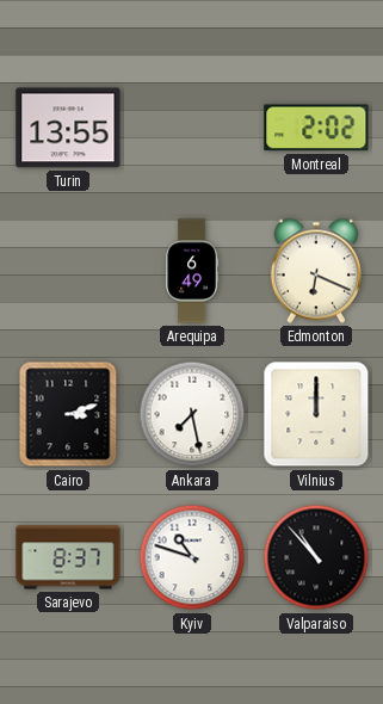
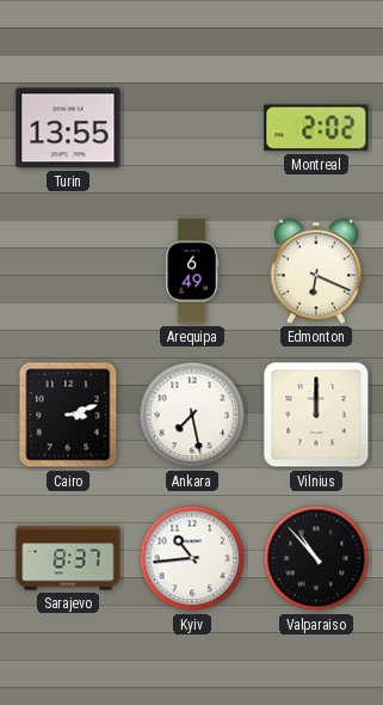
Kyiv: 10:48 -> 10:44
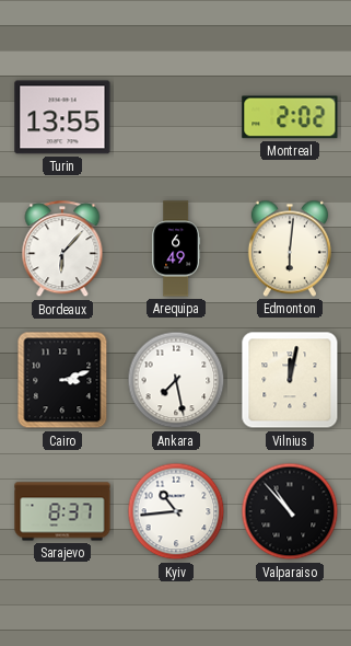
Bordeaux: none -> 6:07
Edmonton: 6:19 -> 6:01
Vilnius: 12:00 -> 12:02
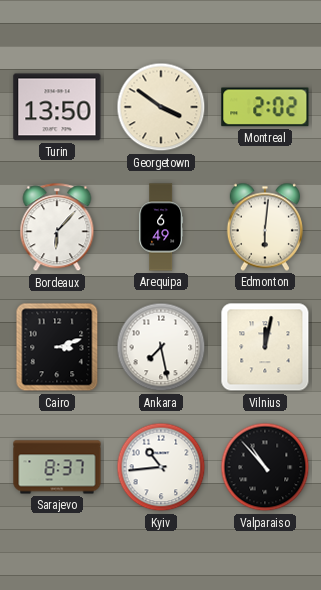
Turin: 13:55 -> 13:50
Georgetown: none -> 3:51
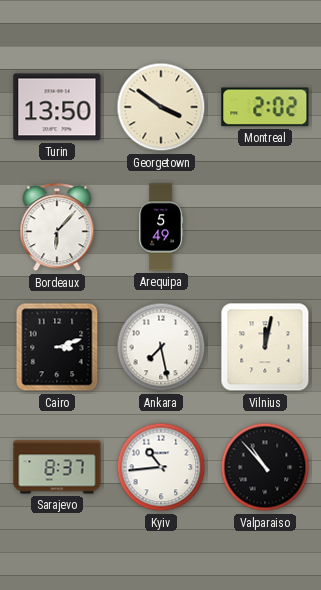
Arequipa: 6:49 -> 5:49
Edmonton: 6:01 -> none
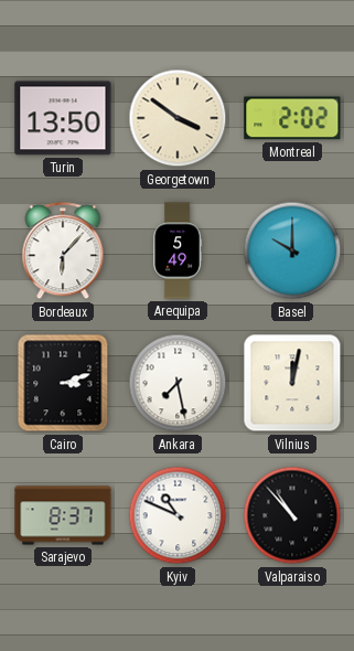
Basel: none -> 10:00
Kyiv: 10:44 -> 10:49
